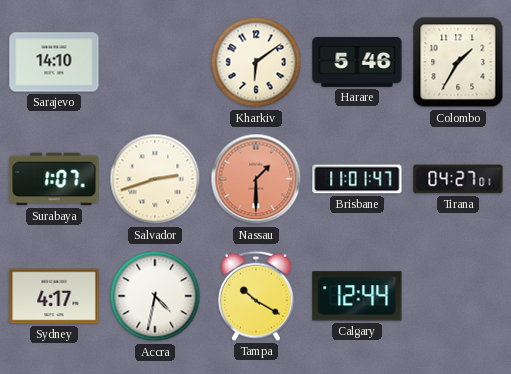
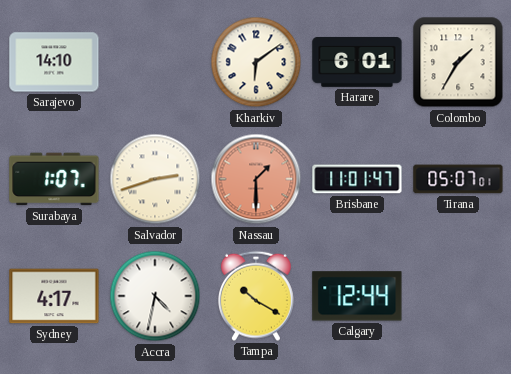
Harare: 5:46 -> 6:01
Tirana: 04:27 -> 05:07
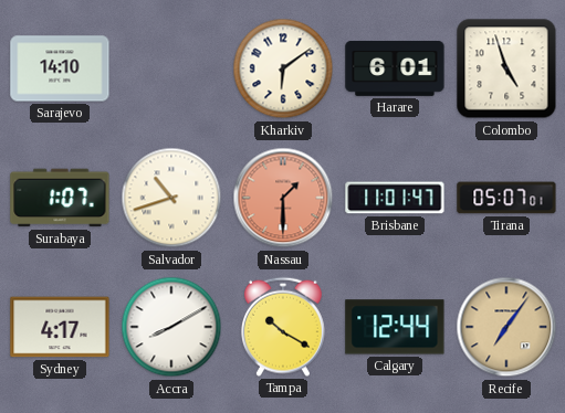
Colombo: 1:35 -> 4:57
Salvador: 2:42 -> 10:42
Accra: 4:32 -> 8:10
Recife: none -> 7:06
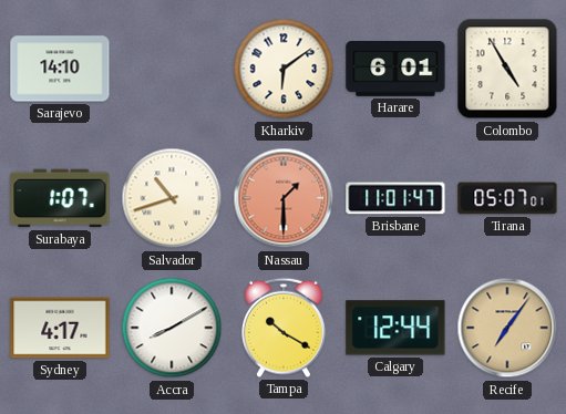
Colombo: 4:57 -> 4:55
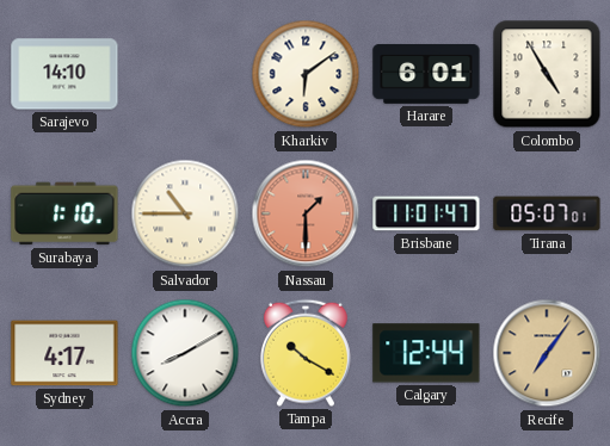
Surabaya: 1:07 -> 1:10
Salvador: 10:42 -> 10:45
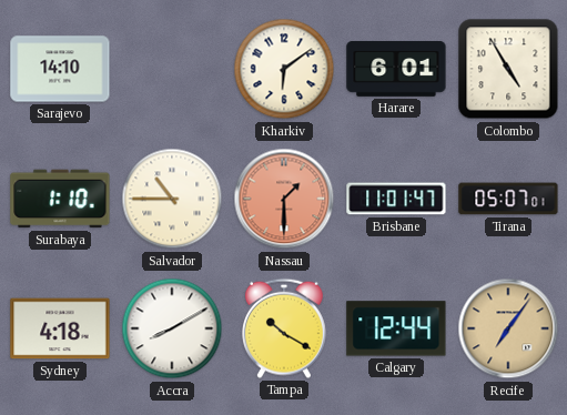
Sydney: 4:17 -> 4:18
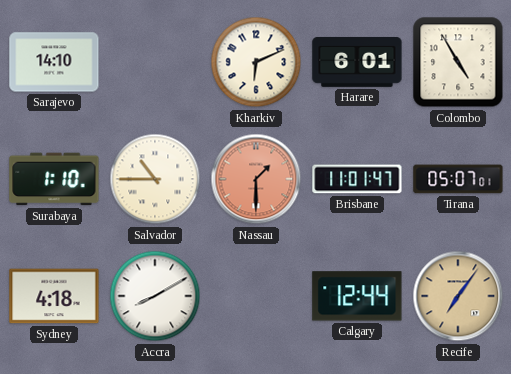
Kharkiv: 6:09 -> 6:11
Tampa: 10:20 -> none
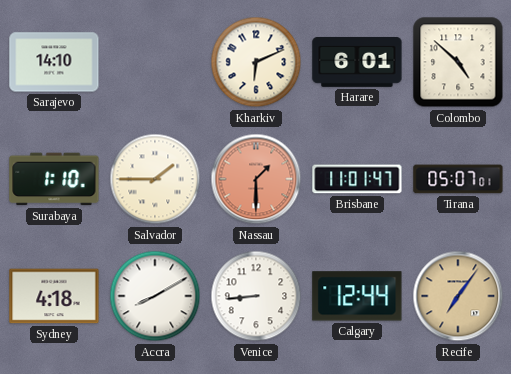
Colombo: 4:55 -> 4:52
Salvador: 10:45 -> 1:45
Venice: none -> 8:44
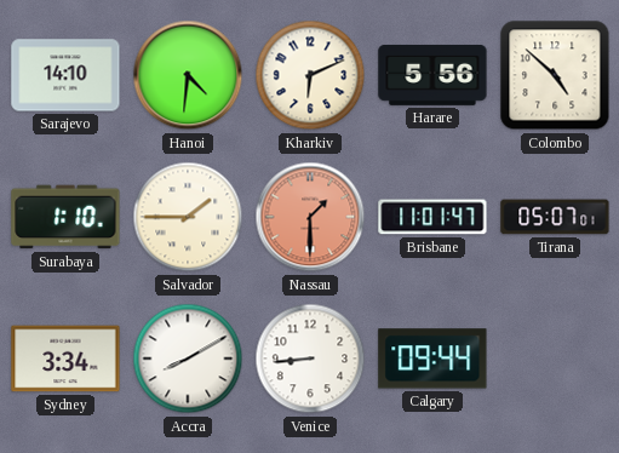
Hanoi: none -> 4:31
Harare: 6:01 -> 5:56
Sydney: 4:18 -> 3:34
Calgary: 12:44 -> 09:44
Recife: 7:06 -> none
